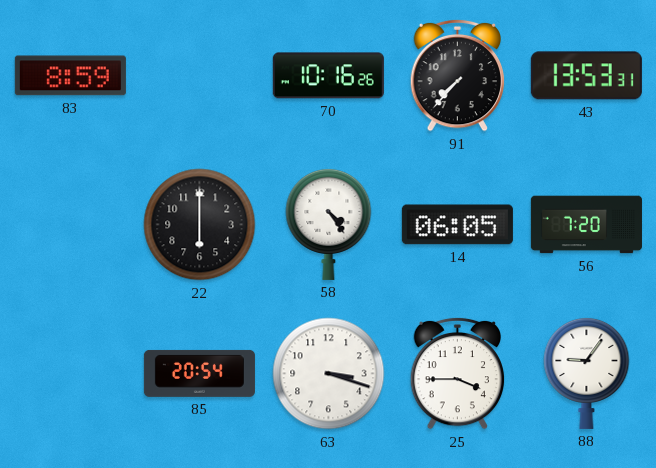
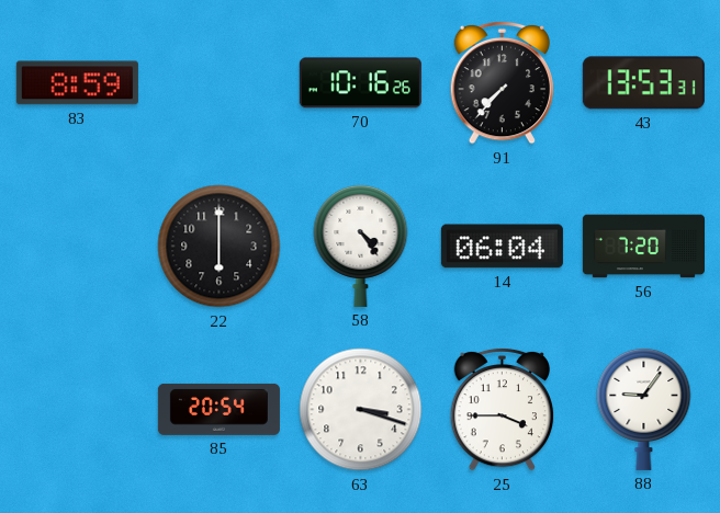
14: 06:05 -> 06:04
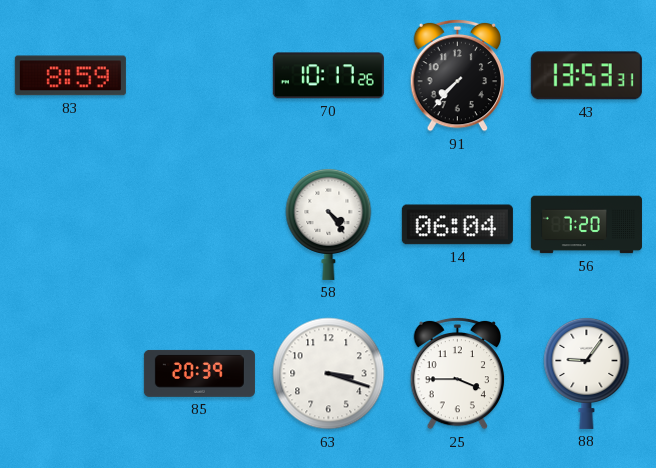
70: 10:16 -> 10:17
22: 6:00 -> none
85: 20:54 -> 20:39
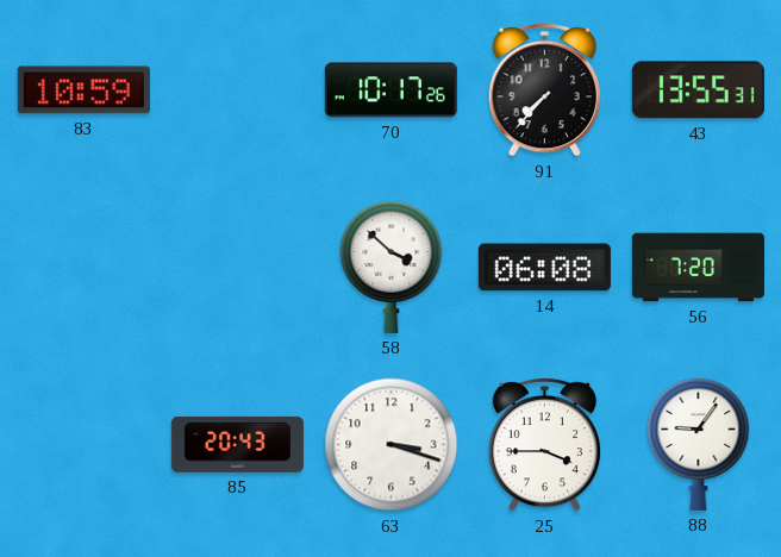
83: 8:59 -> 10:59
43: 13:53 -> 13:55
58: 4:24 -> 3:52
14: 06:04 -> 06:08
85: 20:39 -> 20:43
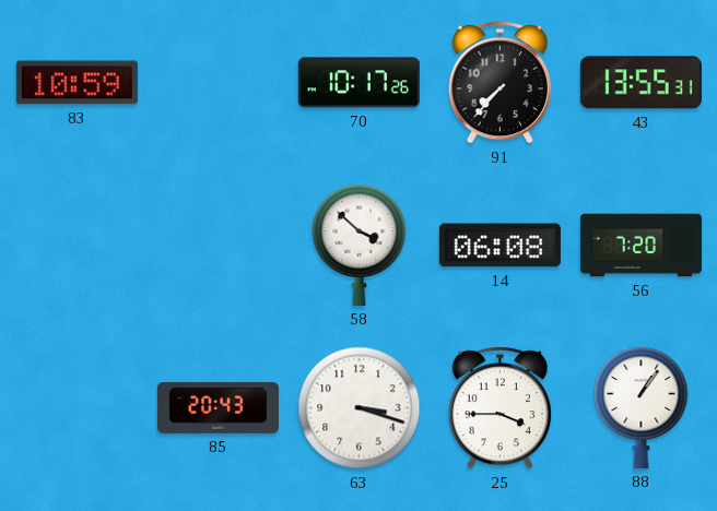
88: 9:06 -> 1:06
